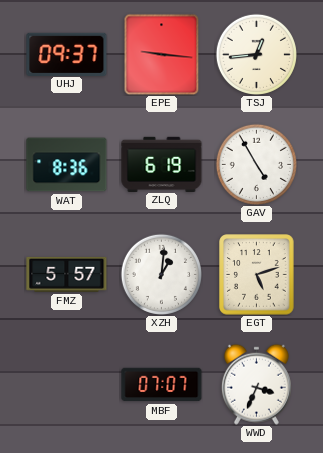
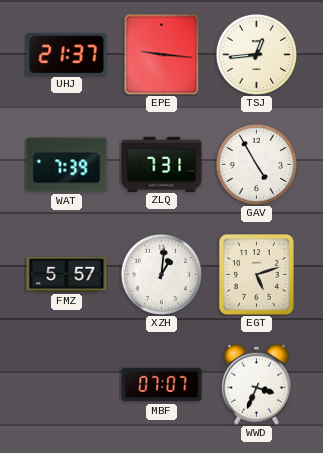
UHJ: 09:37 -> 21:37
WAT: 8:36 -> 7:39
ZLQ: 6:19 -> 7:31
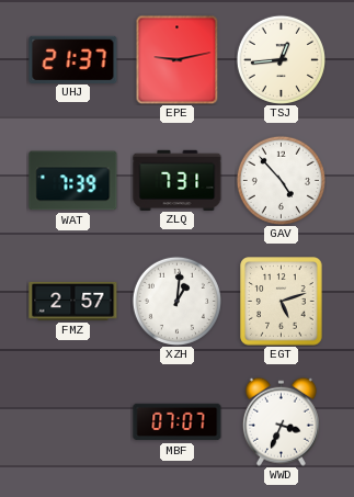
EPE: 9:16 -> 9:13
GAV: 4:55 -> 4:53
FMZ: 5:57 -> 2:57
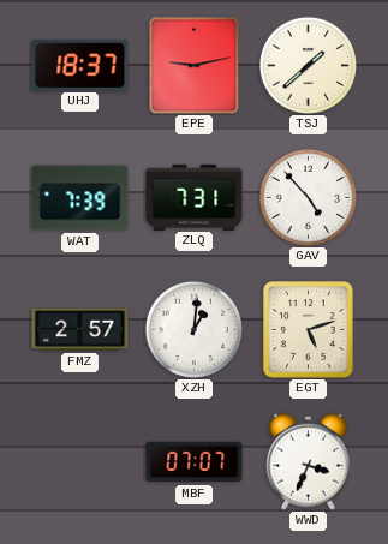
UHJ: 21:37 -> 18:37
TSJ: 12:44 -> 1:38
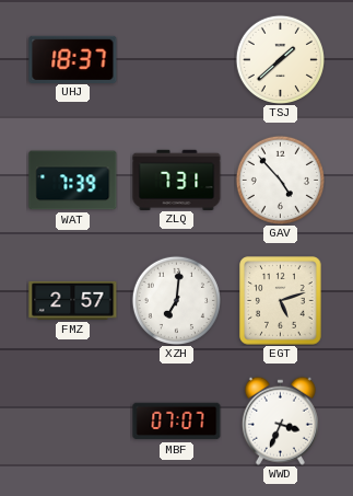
EPE: 9:13 -> none
XZH: 1:01 -> 7:01
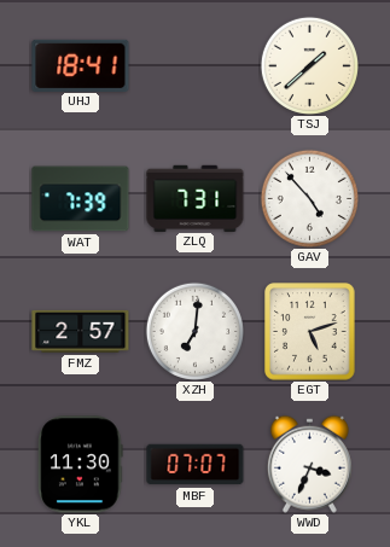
UHJ: 18:37 -> 18:41
YKL: none -> 11:30
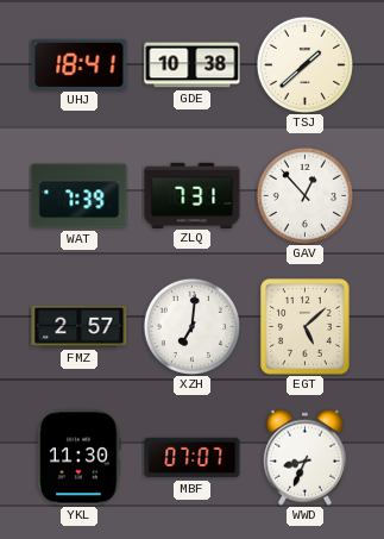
GDE: none -> 10:38
GAV: 4:53 -> 12:53
EGT: 5:12 -> 5:08
WWD: 3:34 -> 8:34
